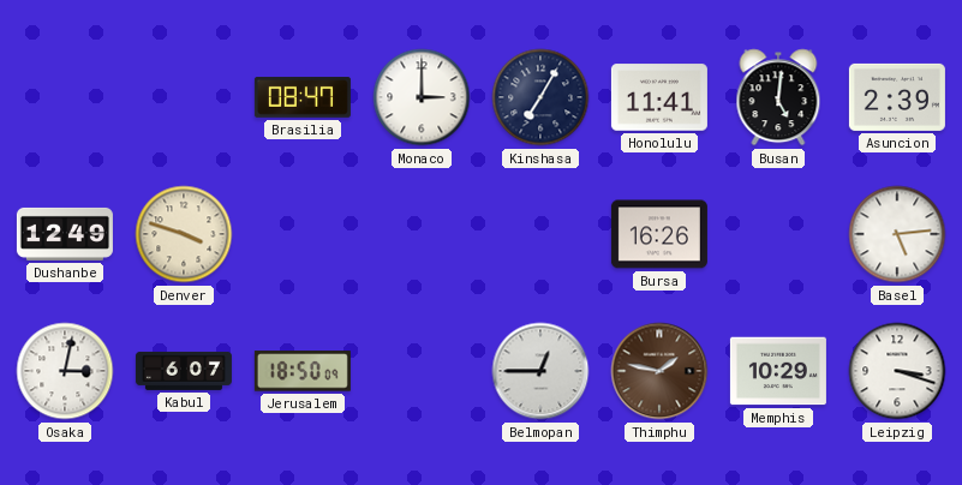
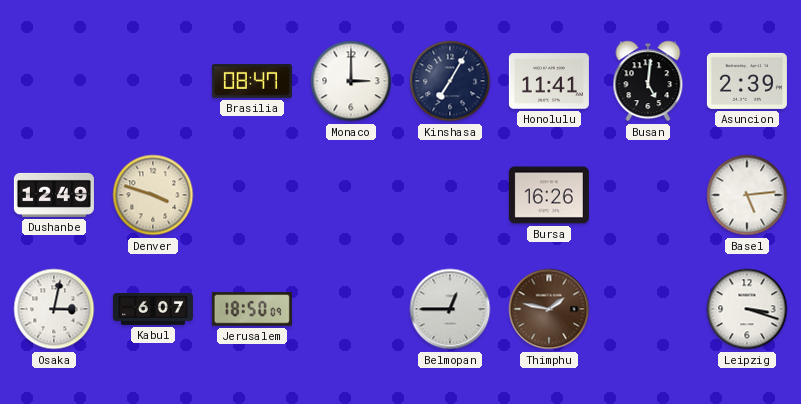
Memphis: 10:29 -> none
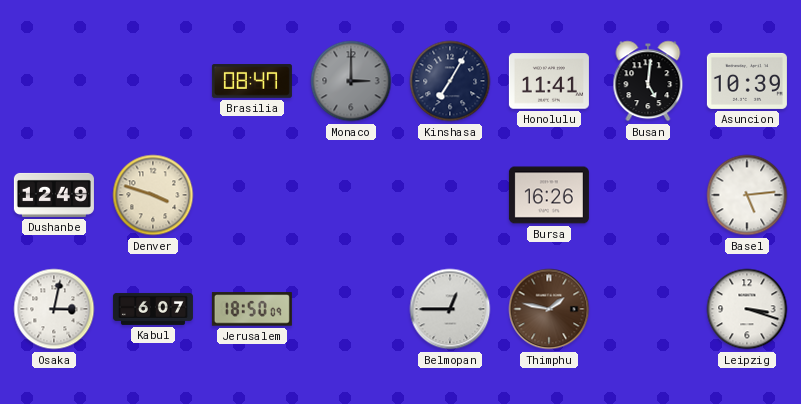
Monaco dial: white -> grey
Asuncion: 2:39 -> 10:39
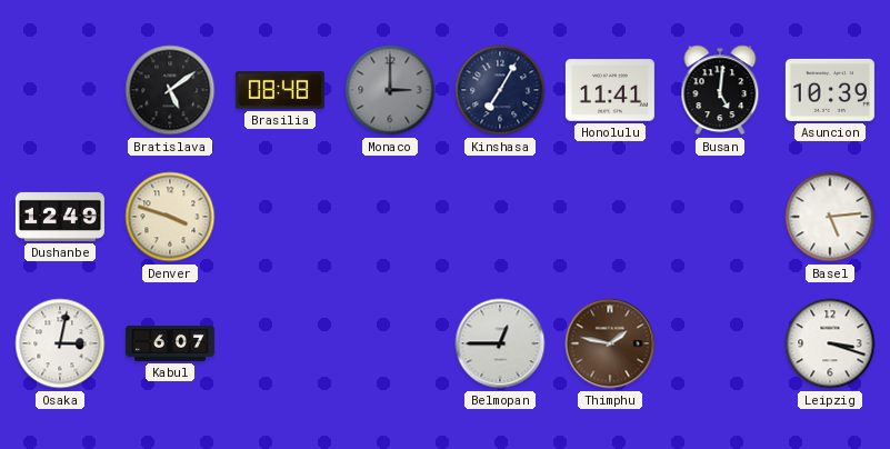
Bratislava: none -> 5:09
Brasilia: 08:47 -> 08:48
Bursa: 16:26 -> none
Jerusalem: 18:50 -> none
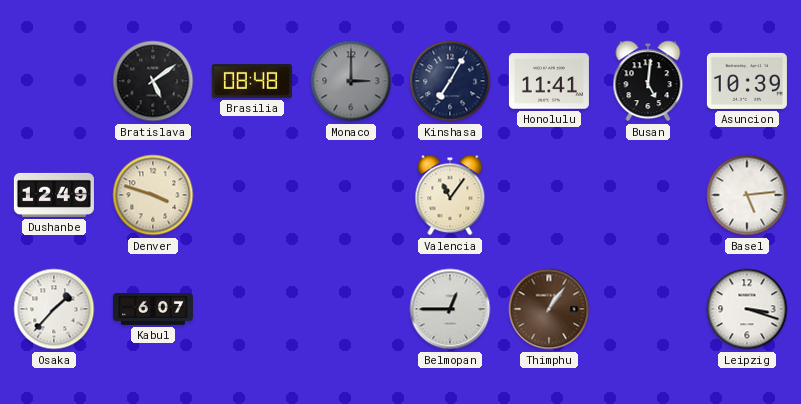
Valencia: none -> 11:06
Osaka: 3:02 -> 1:37
Thimphu: 1:47 -> 1:06
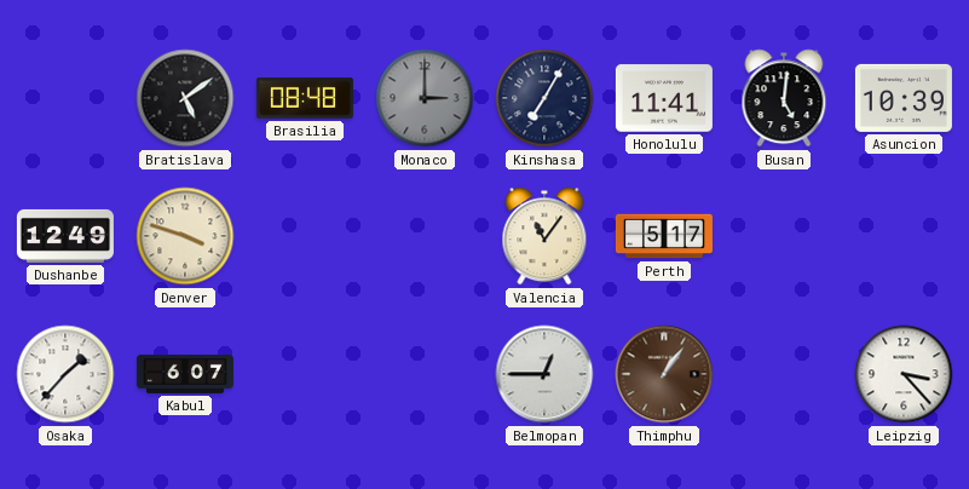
Perth: none -> 5:17
Basel: 5:14 -> none
Leipzig: 3:18 -> 3:23
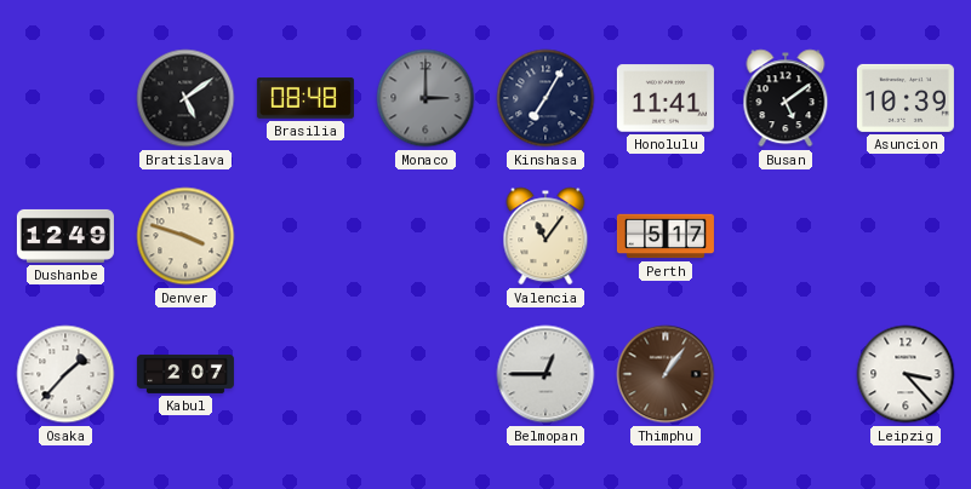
Busan: 5:01 -> 5:09
Kabul: 6:07 -> 2:07
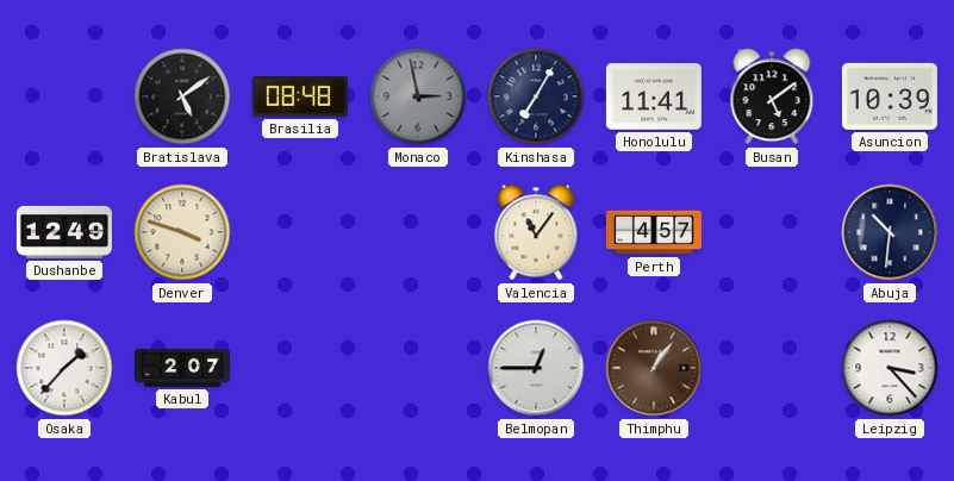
Monaco: 3:00 -> 2:58
Perth: 5:17 -> 4:57
Abuja: none -> 10:31
